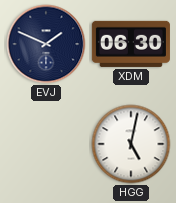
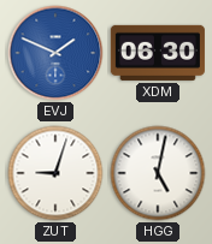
EVJ dial: navy -> blue
ZUT: none -> 9:03
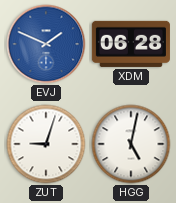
XDM: 06:30 -> 06:28
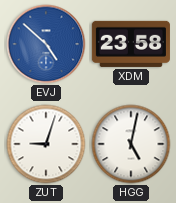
EVJ: 1:49 -> 4:52
XDM: 06:28 -> 23:58
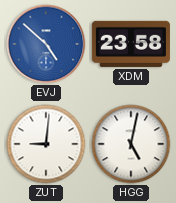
ZUT: 9:03 -> 9:01
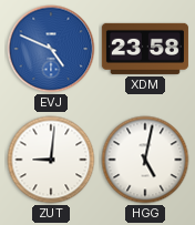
EVJ: 4:52 -> 4:49
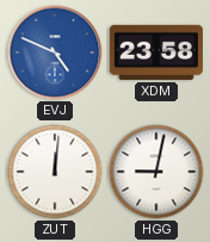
ZUT: 9:01 -> 12:01
HGG: 5:02 -> 9:02
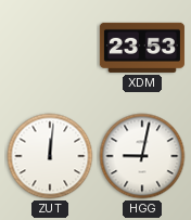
EVJ: 4:49 -> none
XDM: 23:58 -> 23:53
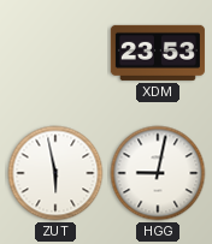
ZUT: 12:01 -> 5:58
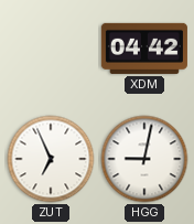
XDM: 23:53 -> 04:42
ZUT: 5:58 -> 6:56
